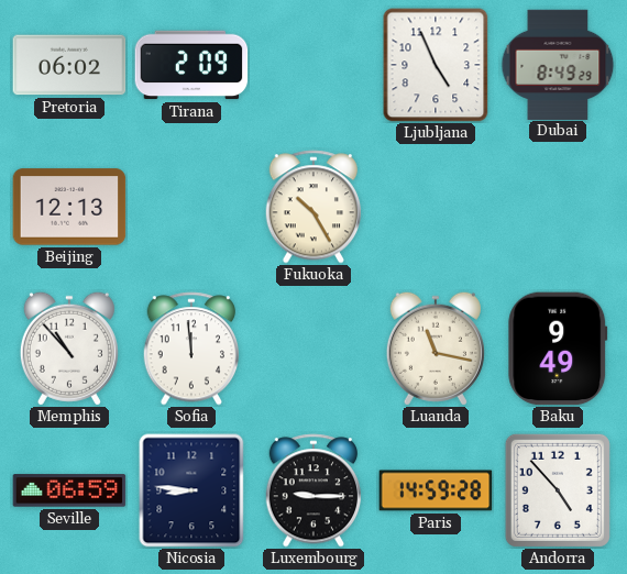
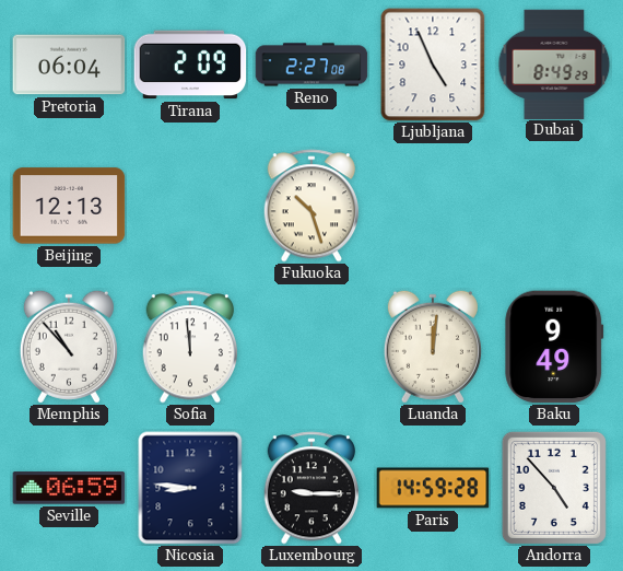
Pretoria: 06:02 -> 06:04
Reno: none -> 2:27
Fukuoka: 10:25 -> 10:27
Luanda: 11:17 -> 12:01
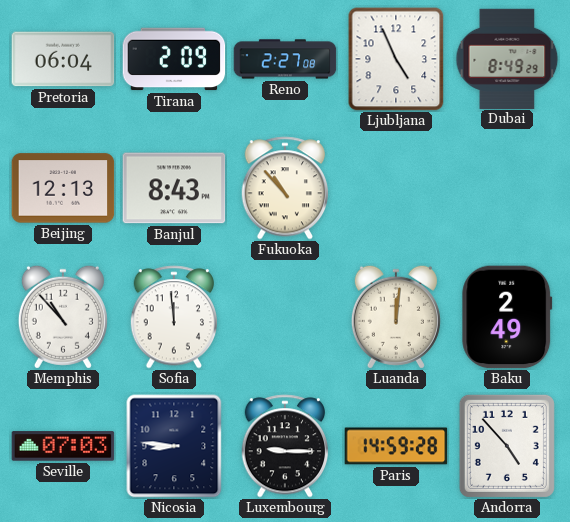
Banjul: none -> 8:43
Fukuoka: 10:27 -> 10:53
Baku: 9:49 -> 2:49
Seville: 06:59 -> 07:03
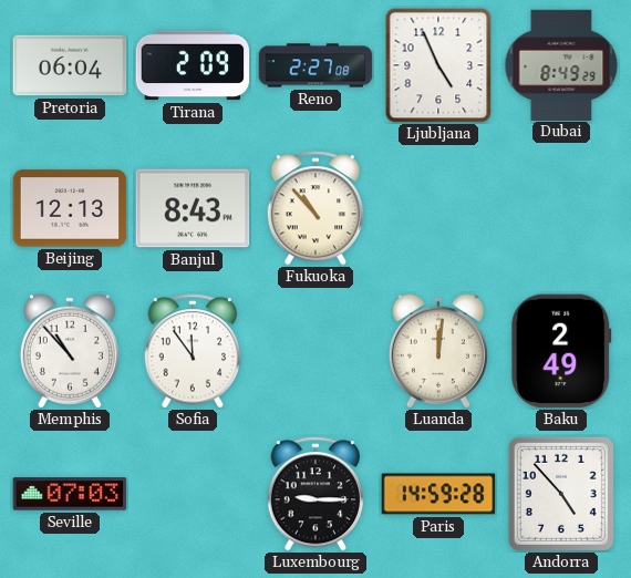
Sofia: 11:59 -> 11:54
Nicosia: 8:46 -> none
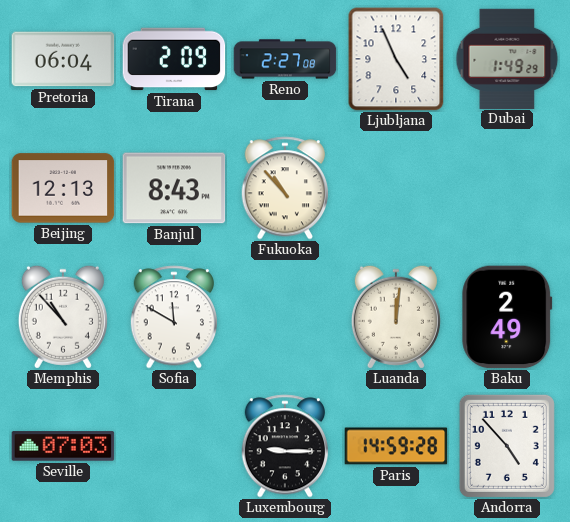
Dubai: 8:49 -> 1:49
Sofia: 11:54 -> 11:50
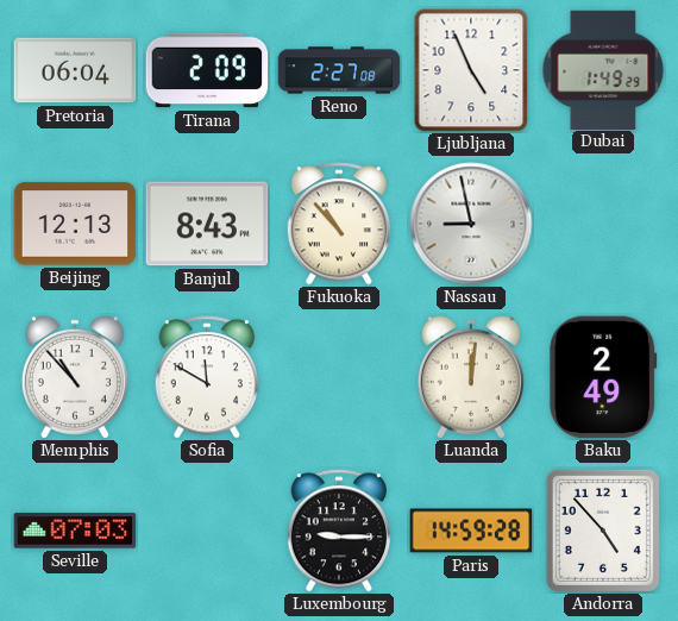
Nassau: none -> 8:58
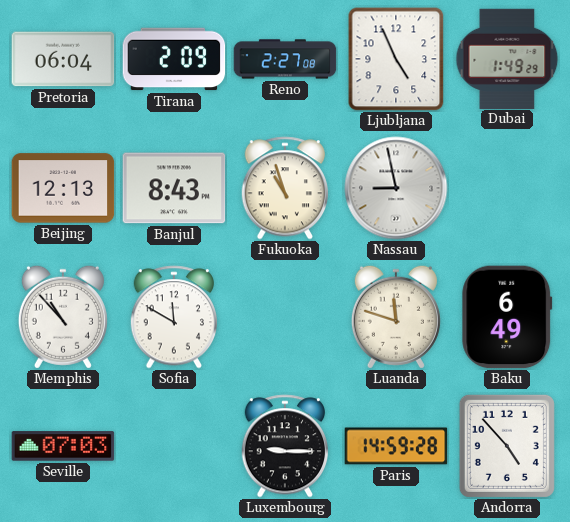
Fukuoka: 10:53 -> 10:57
Luanda: 12:01 -> 11:48
Baku: 2:49 -> 6:49
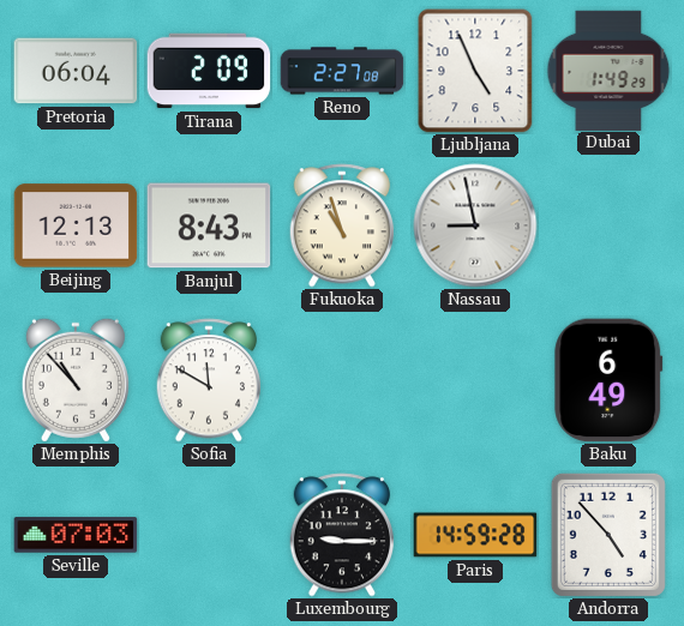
Luanda: 11:48 -> none
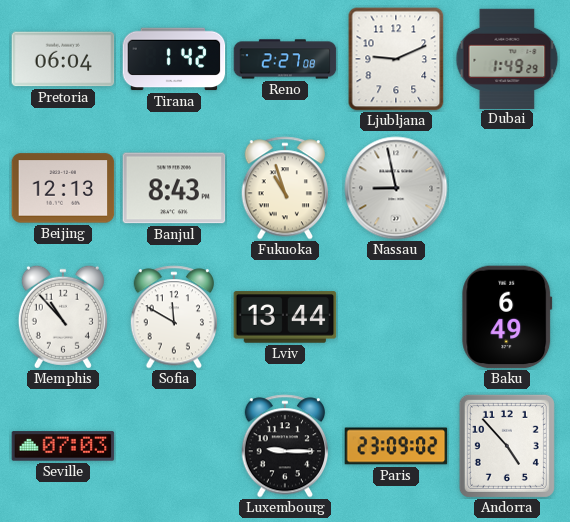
Tirana: 2:09 -> 1:42
Ljubljana: 4:56 -> 9:11
Lviv: none -> 13:44
Paris: 14:59 -> 23:09
